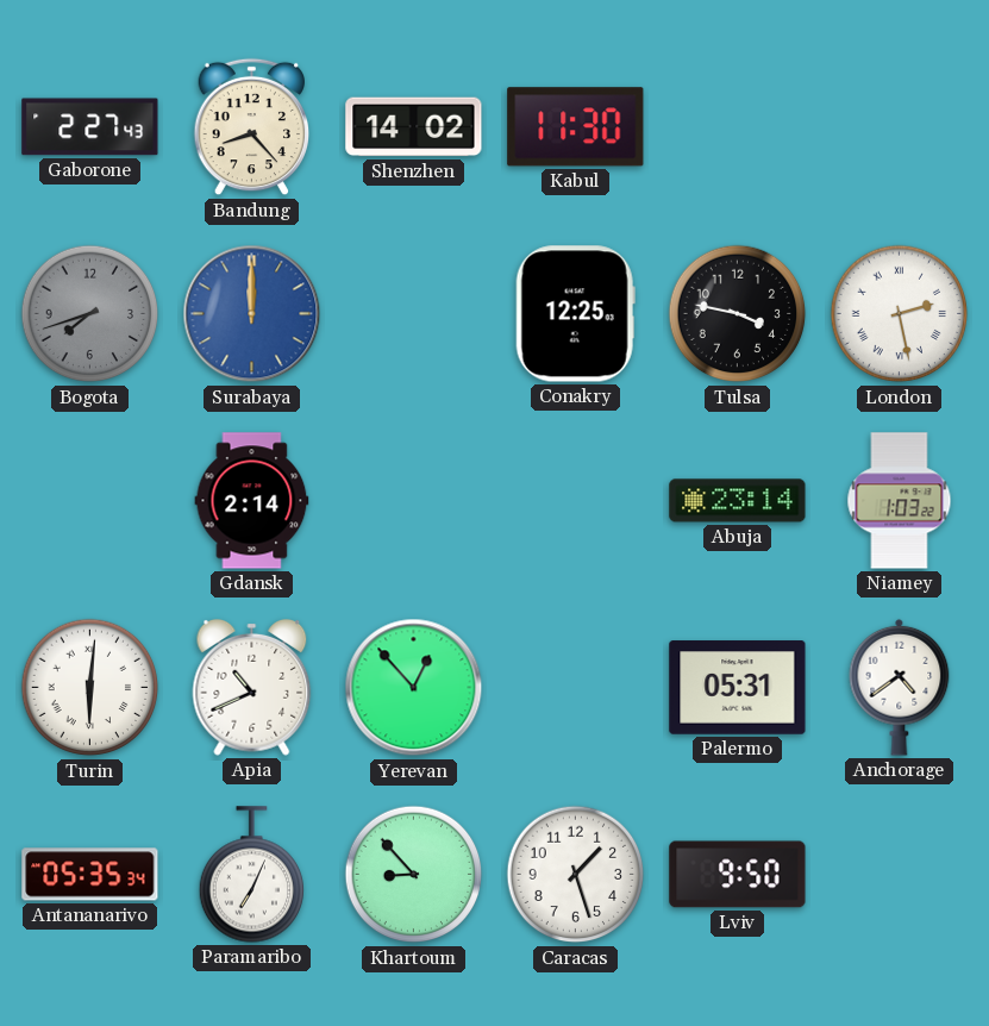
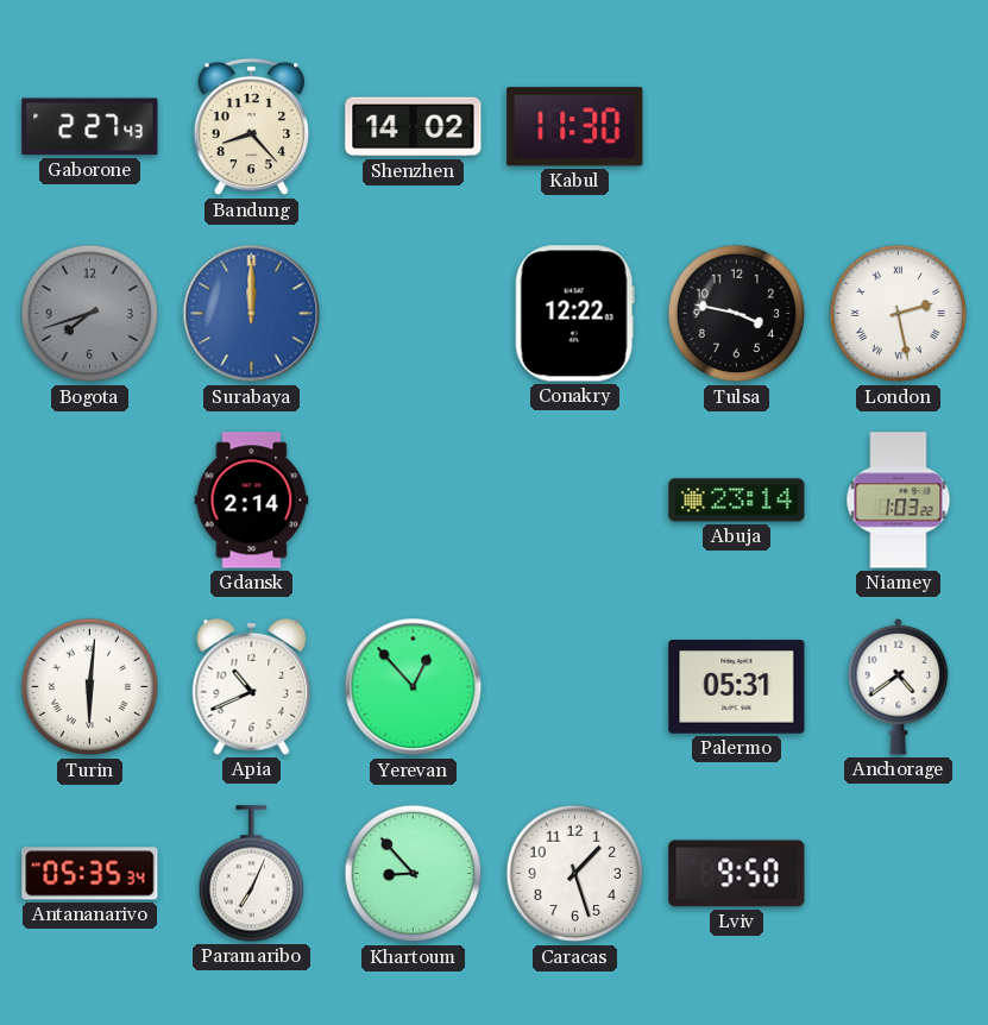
Conakry: 12:25 -> 12:22
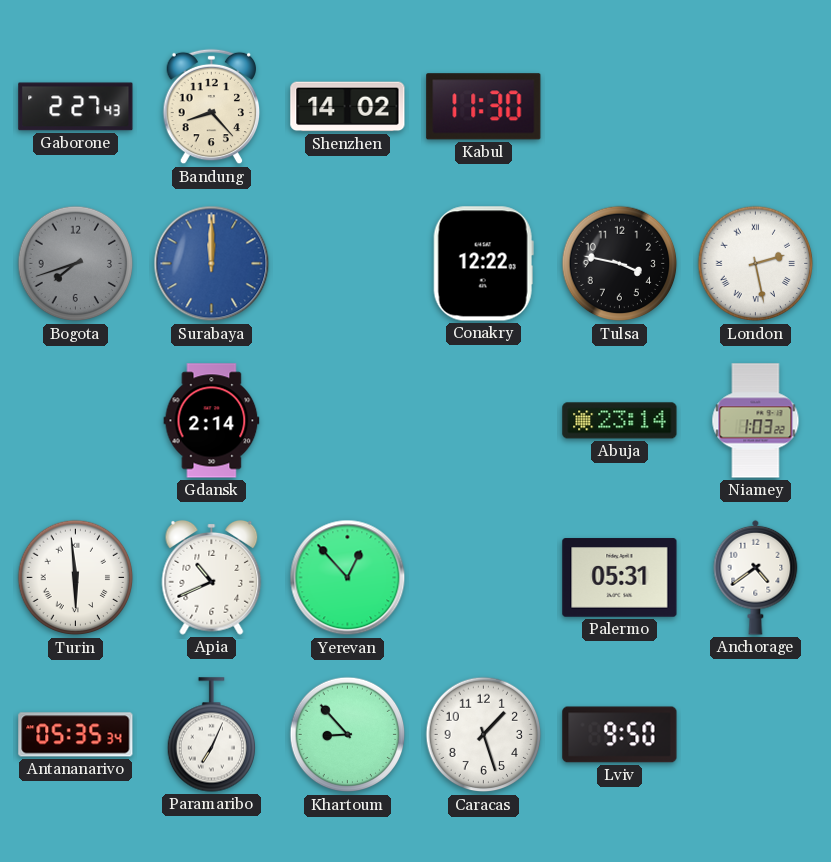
Turin: 6:01 -> 5:59
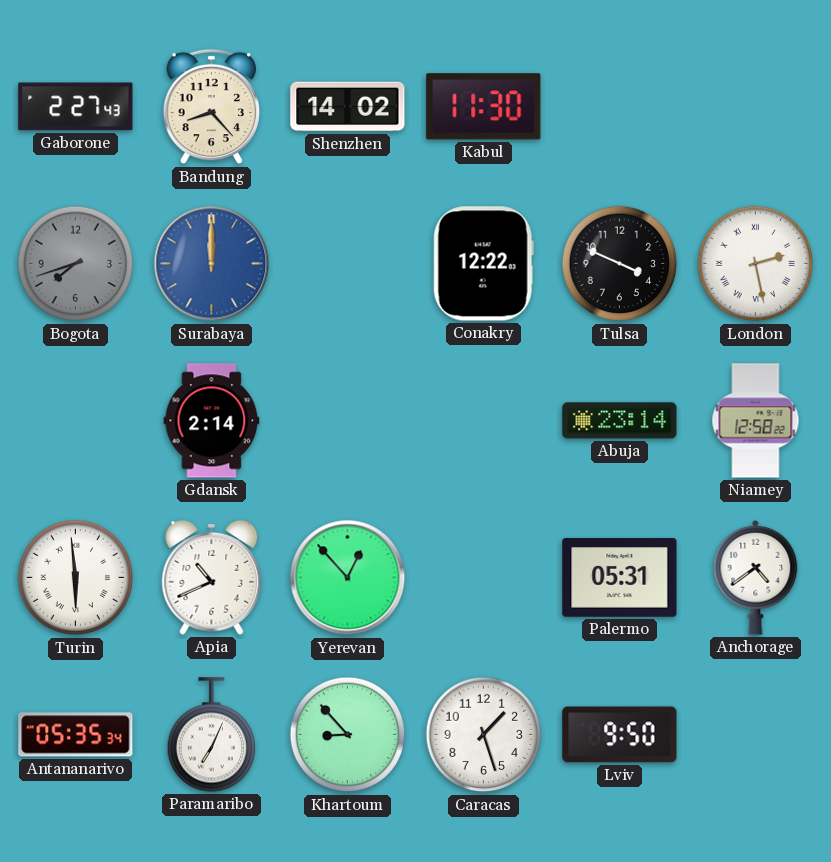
Tulsa: 3:47 -> 3:49
Niamey: 1:03 -> 12:58
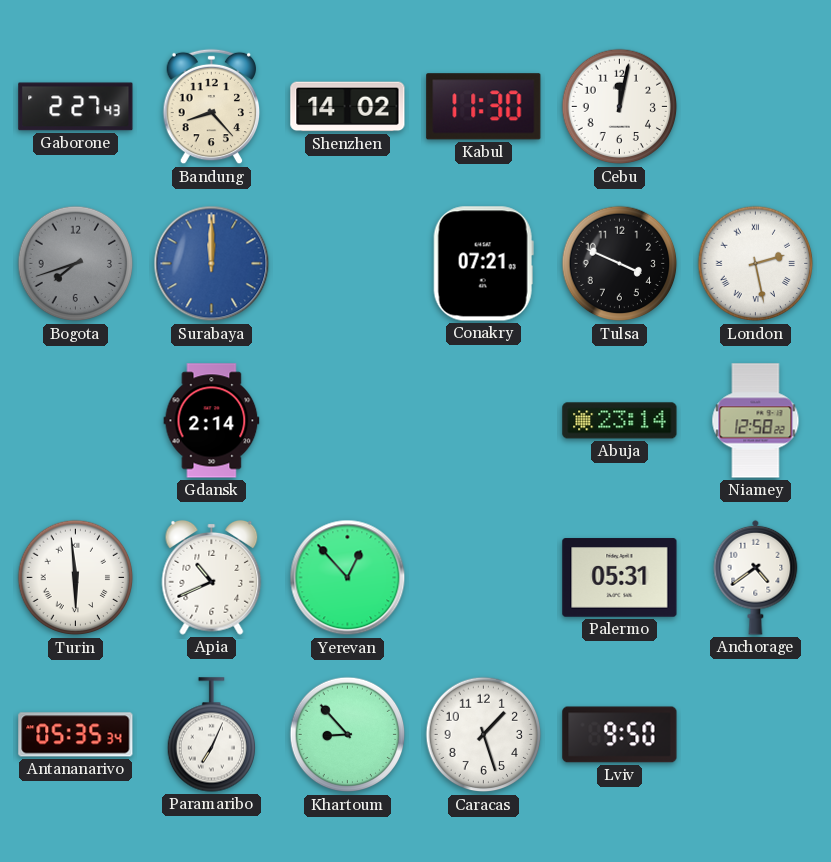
Cebu: none -> 12:02
Conakry: 12:22 -> 07:21
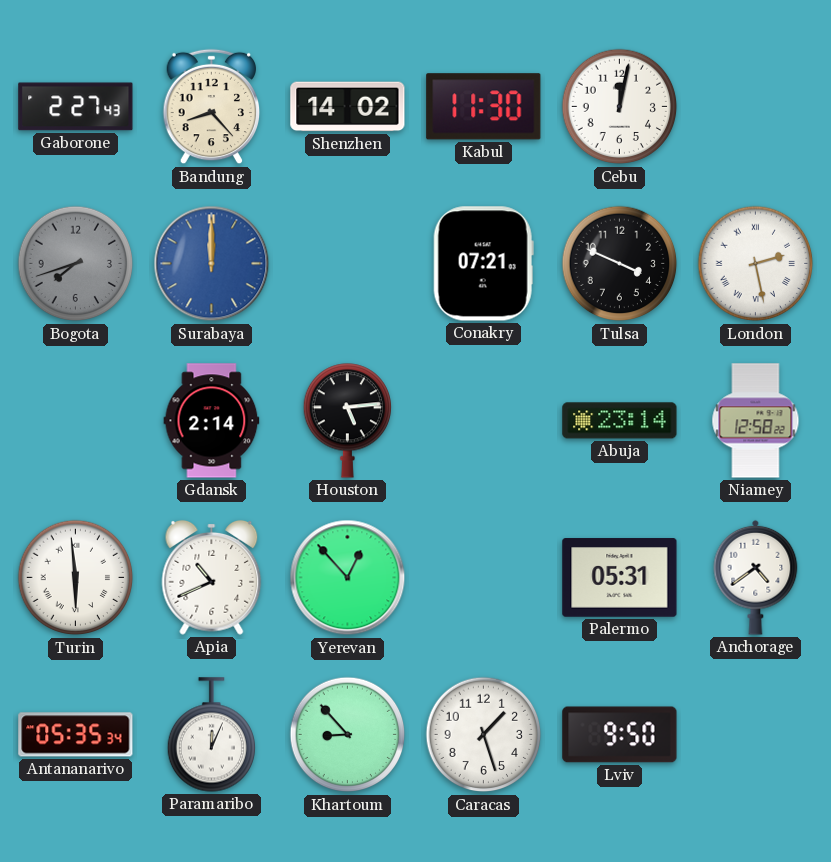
Houston: none -> 5:14
Paramaribo: 7:04 -> 12:04
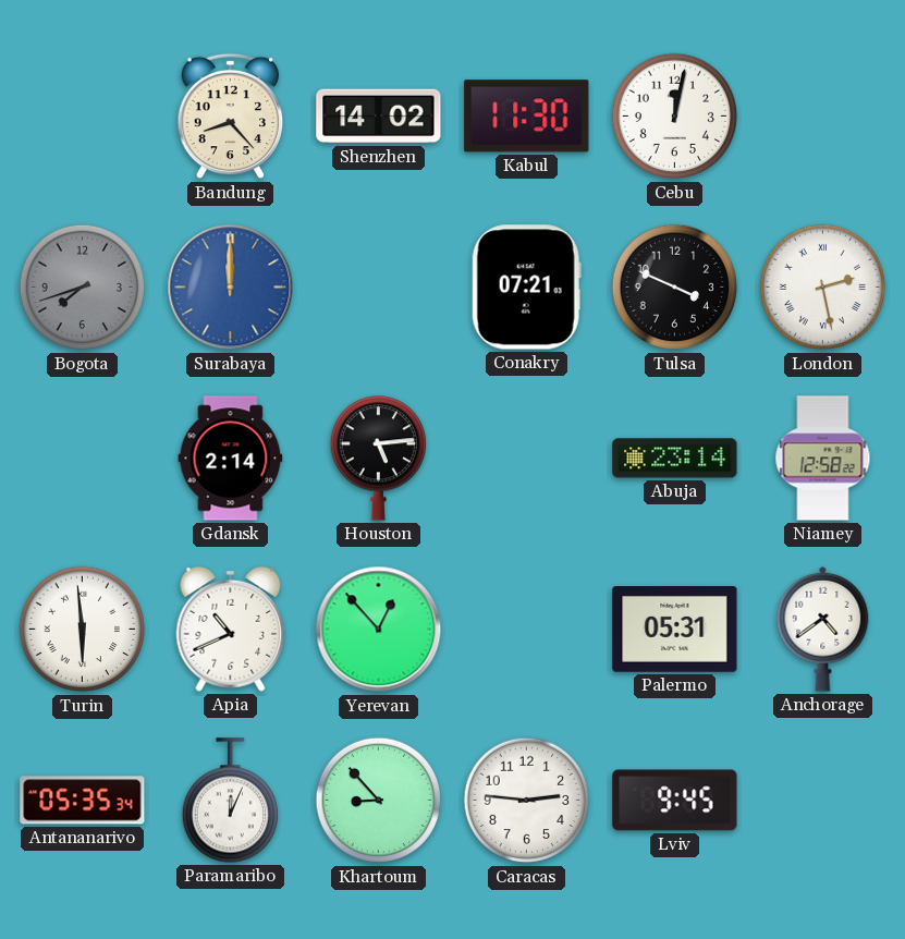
Gaborone: 2:27 -> none
Caracas: 1:27 -> 2:46
Lviv: 9:50 -> 9:45
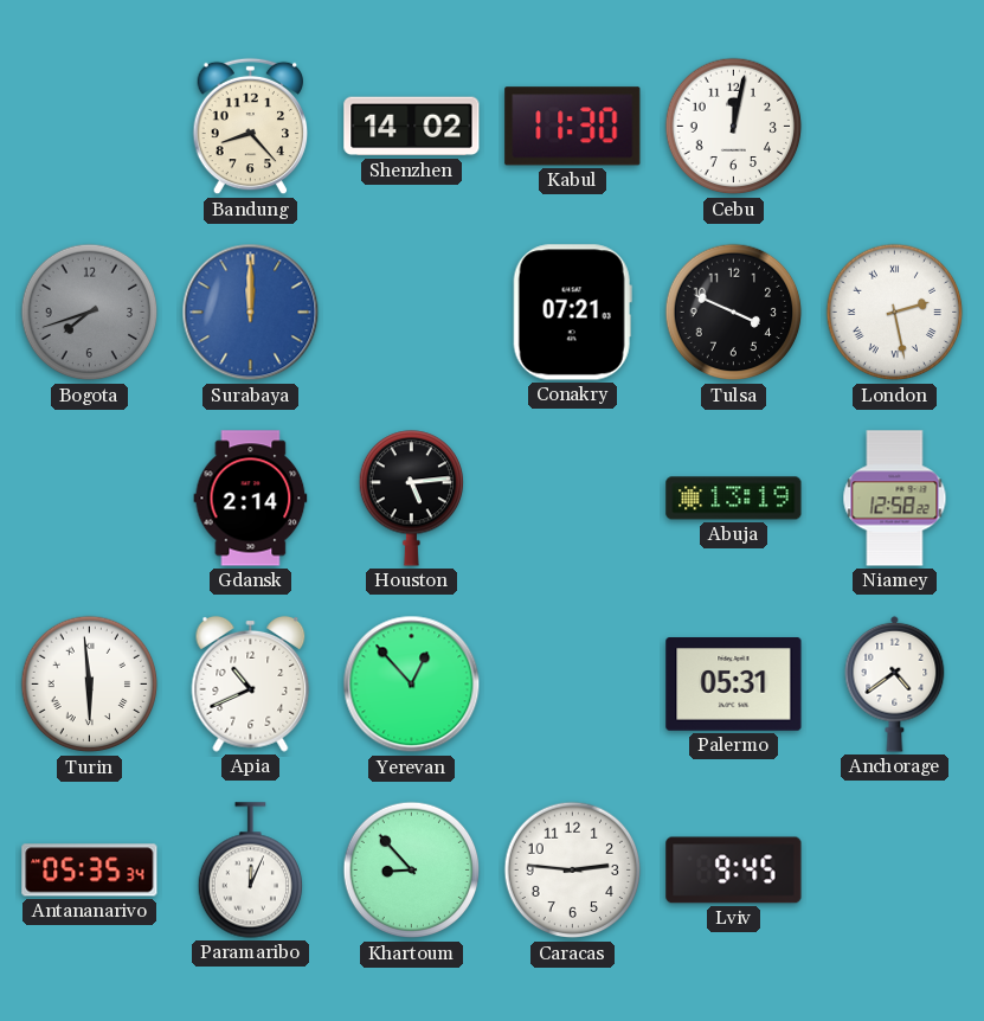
Abuja: 23:14 -> 13:19
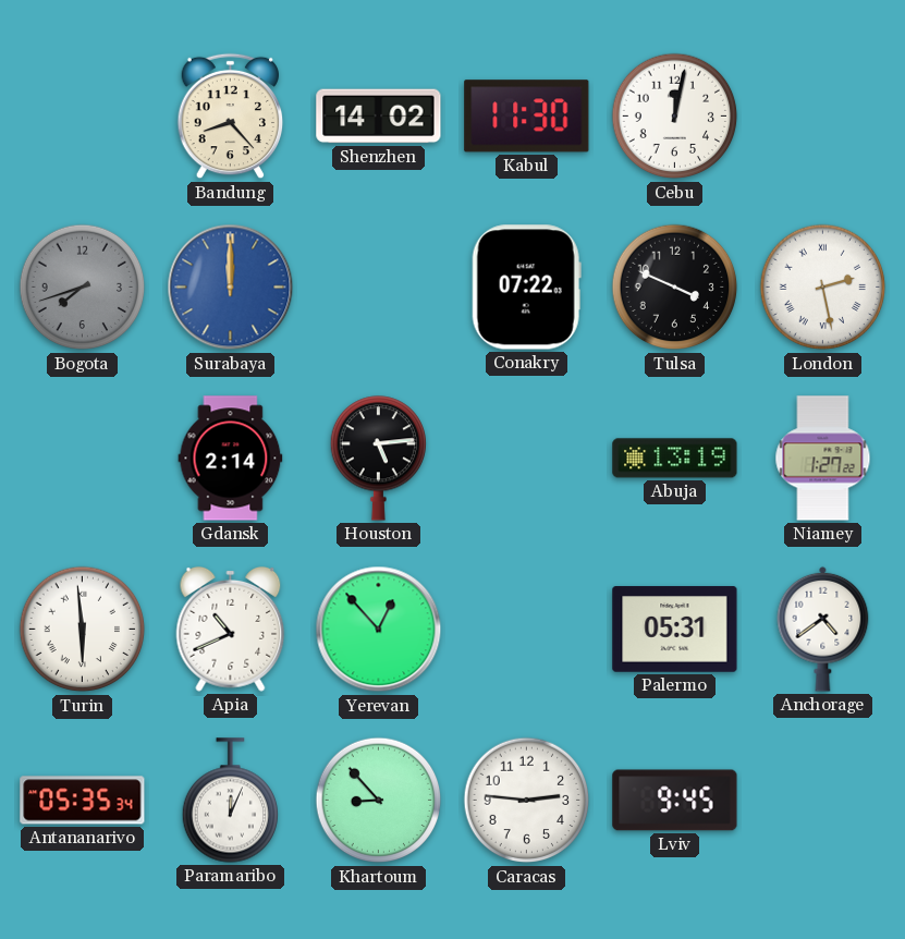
Conakry: 07:21 -> 07:22
Niamey: 12:58 -> 1:27
